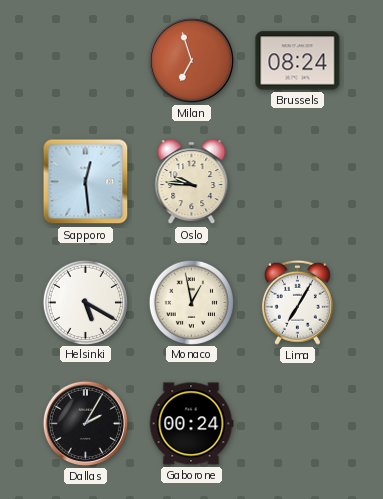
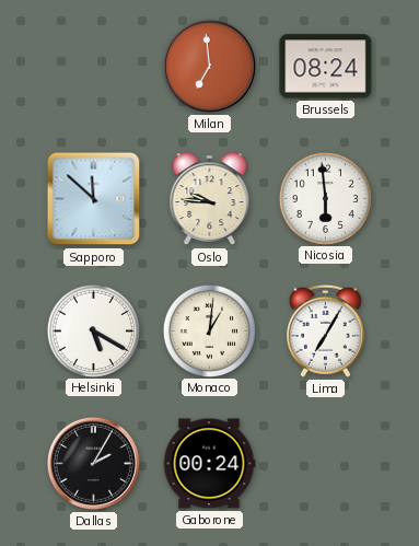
Milan: 6:57 -> 6:59
Sapporo: 12:29 -> 11:52
Nicosia: none -> 5:59
Monaco: 12:58 -> 1:01
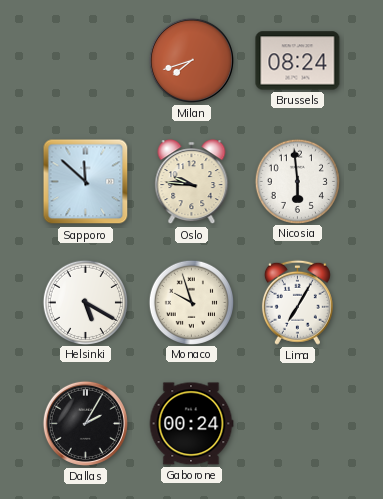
Milan: 6:59 -> 7:42
Monaco: 1:01 -> 9:57
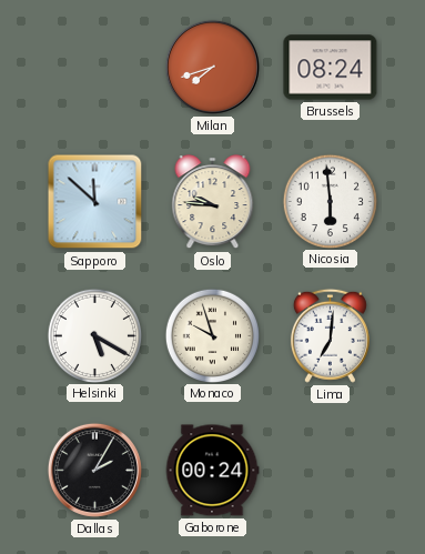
Lima: 7:05 -> 7:01
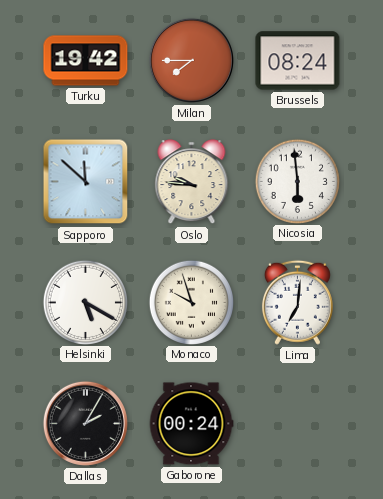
Turku: none -> 19:42
Milan: 7:42 -> 7:45
